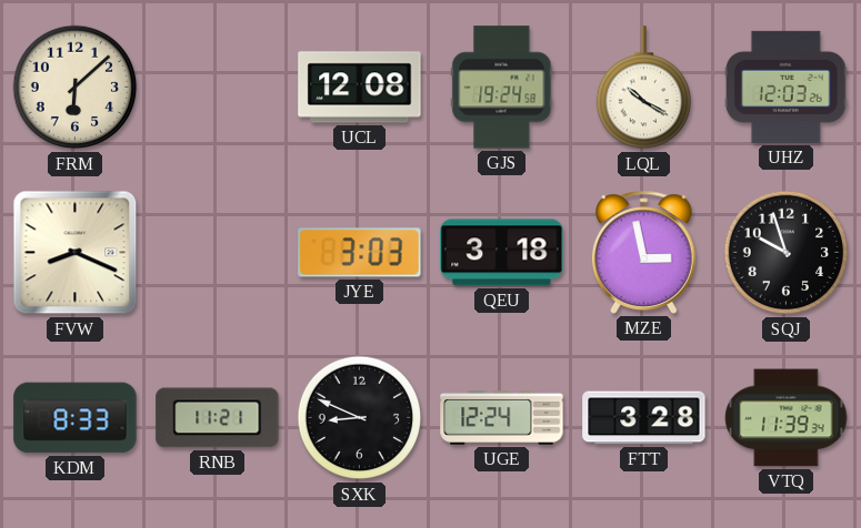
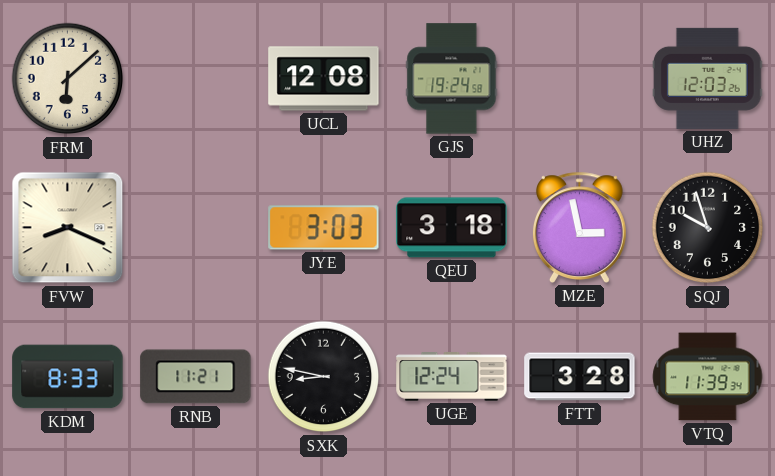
LQL: 10:20 -> none
SXK: 8:49 -> 8:47
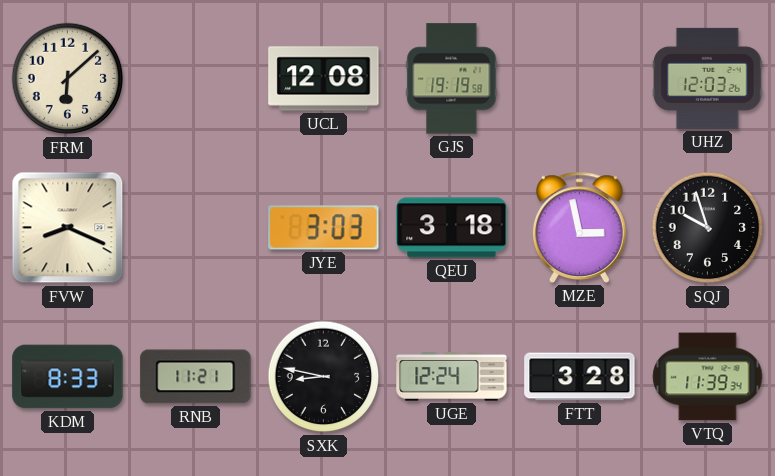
GJS: 19:24 -> 19:19
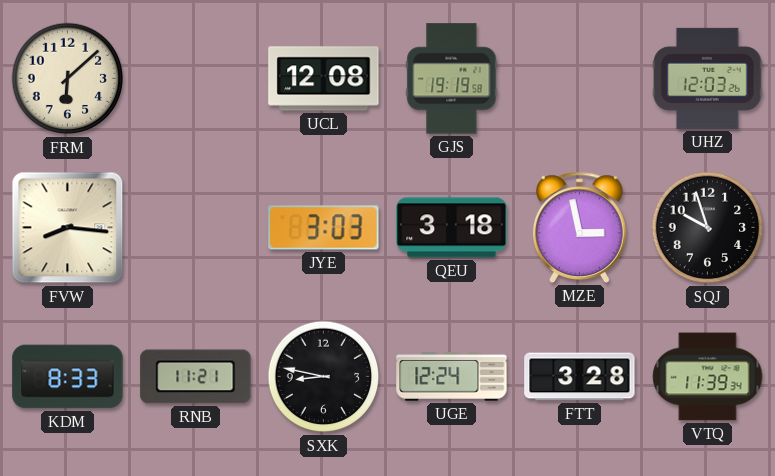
FVW: 8:19 -> 8:16
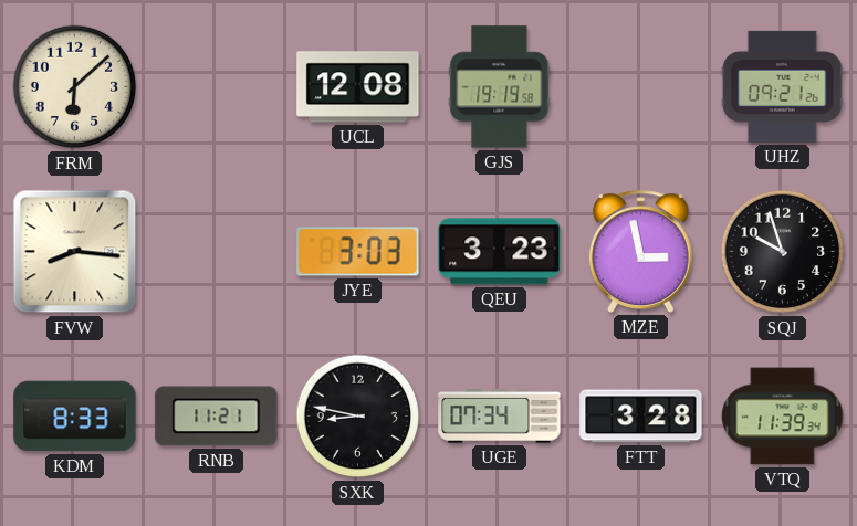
UHZ: 12:03 -> 09:21
QEU: 3:18 -> 3:23
UGE: 12:24 -> 07:34
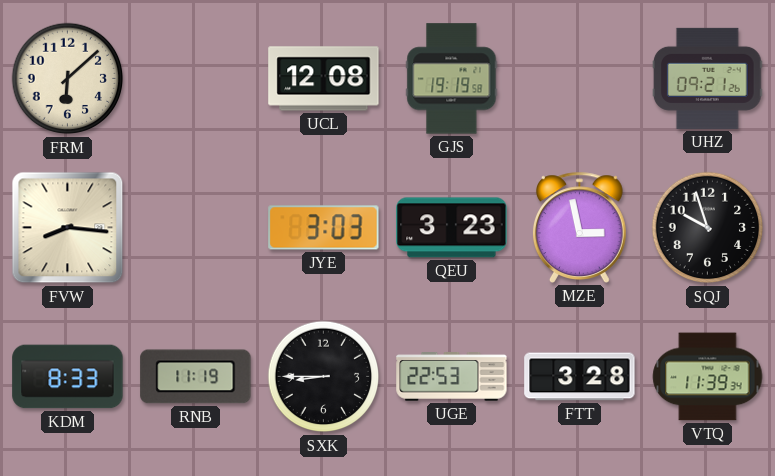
RNB: 11:21 -> 11:19
SXK: 8:47 -> 8:45
UGE: 07:34 -> 22:53
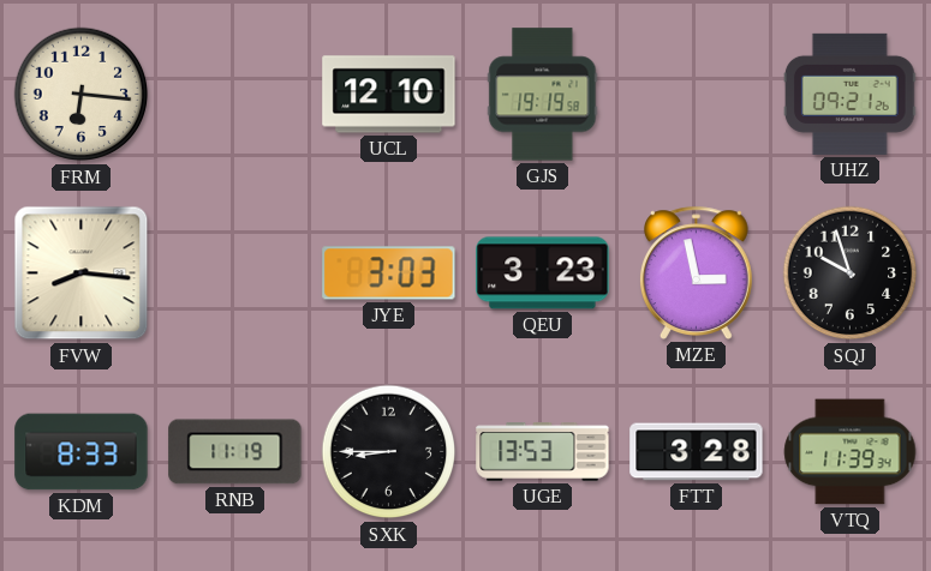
FRM: 6:08 -> 6:16
UCL: 12:08 -> 12:10
UGE: 22:53 -> 13:53
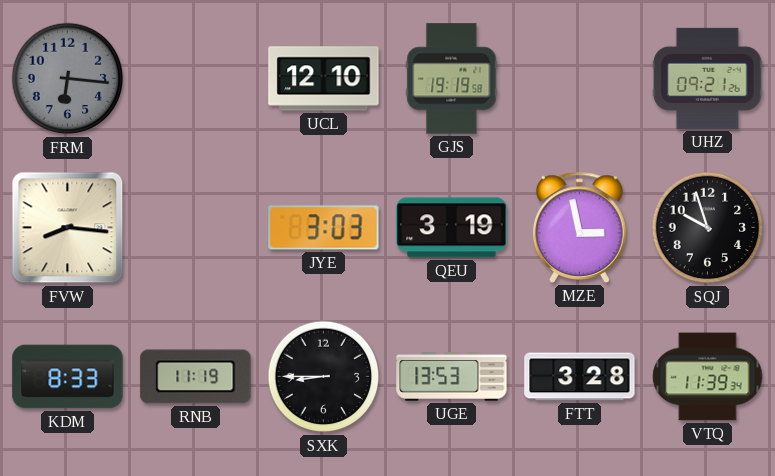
FRM dial: cream -> grey
QEU: 3:23 -> 3:19
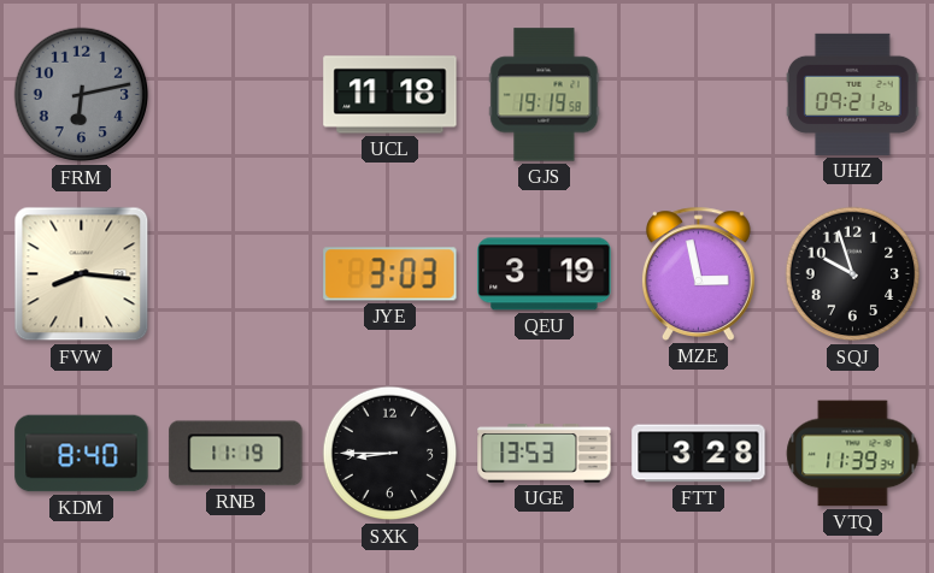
FRM: 6:16 -> 6:13
UCL: 12:10 -> 11:18
KDM: 8:33 -> 8:40
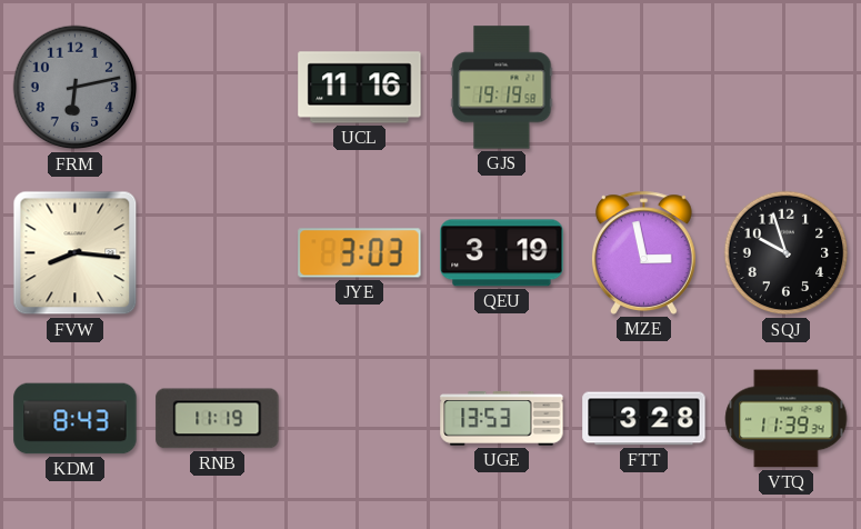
UCL: 11:18 -> 11:16
UHZ: 09:21 -> none
KDM: 8:40 -> 8:43
SXK: 8:45 -> none
